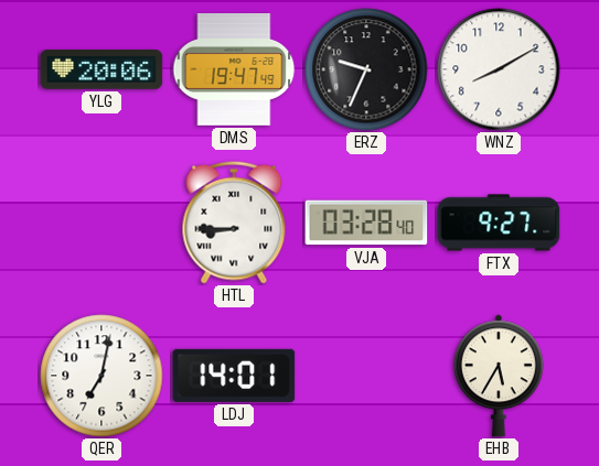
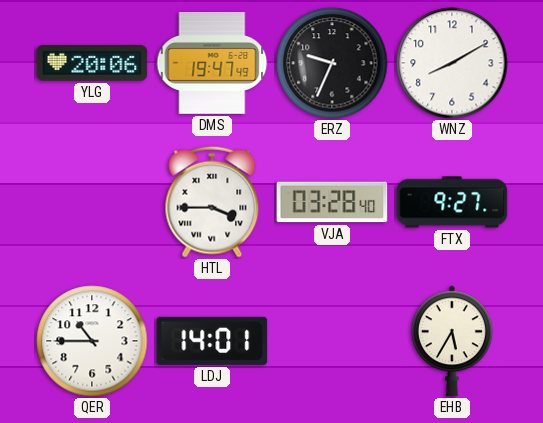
HTL: 8:45 -> 3:45
QER: 7:02 -> 10:45
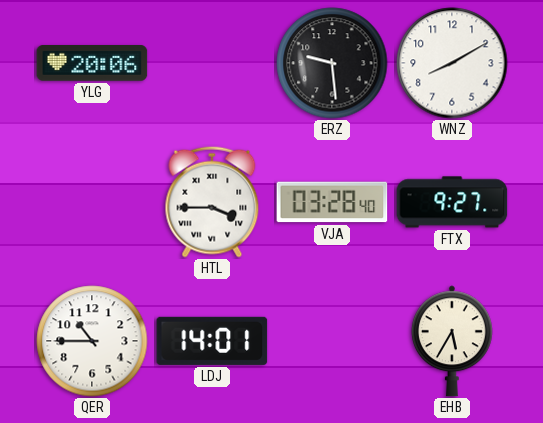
DMS: 19:47 -> none
ERZ: 9:34 -> 9:29
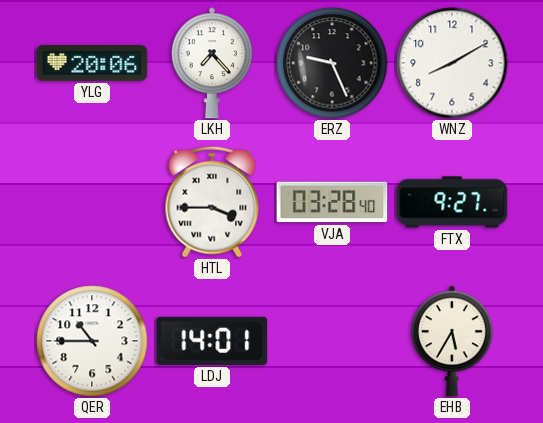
LKH: none -> 7:23
ERZ: 9:29 -> 9:26
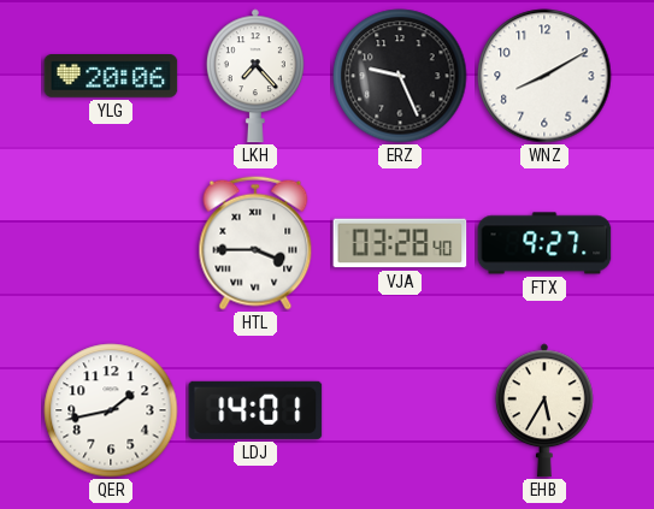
QER: 10:45 -> 1:43
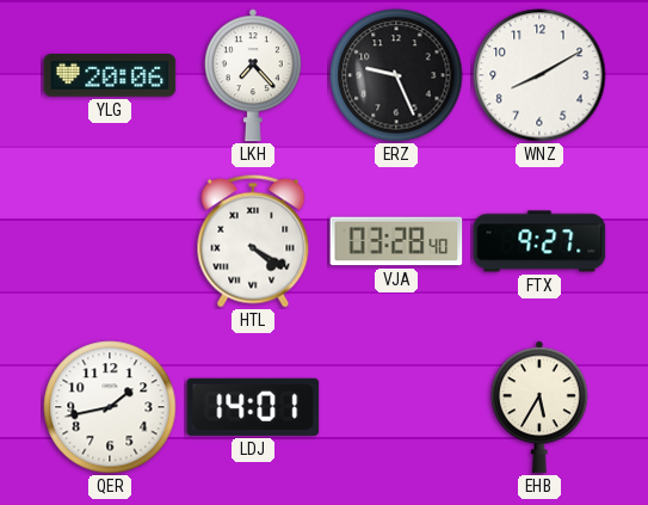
HTL: 3:45 -> 4:20
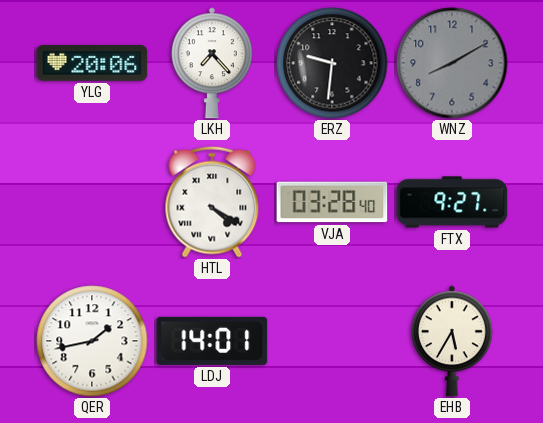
ERZ: 9:26 -> 9:31
WNZ dial: white -> grey
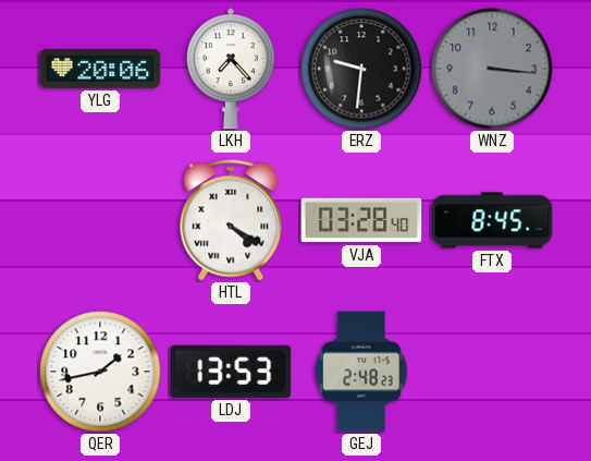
WNZ: 8:10 -> 3:16
FTX: 9:27 -> 8:45
LDJ: 14:01 -> 13:53
GEJ: none -> 2:48
EHB: 5:35 -> none
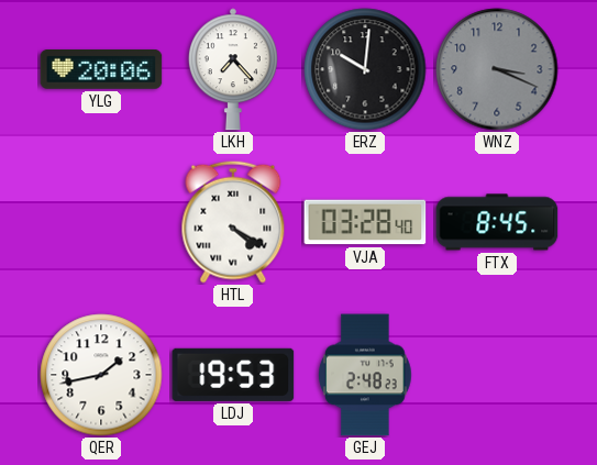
ERZ: 9:31 -> 10:01
WNZ: 3:16 -> 3:19
LDJ: 13:53 -> 19:53
